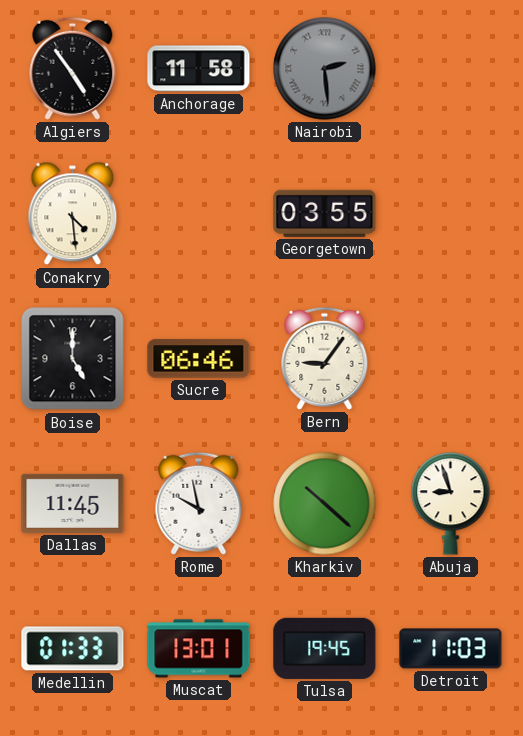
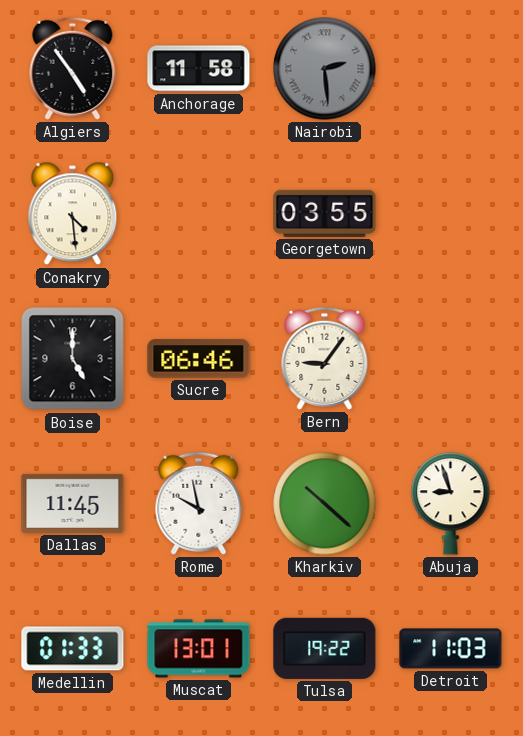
Tulsa: 19:45 -> 19:22
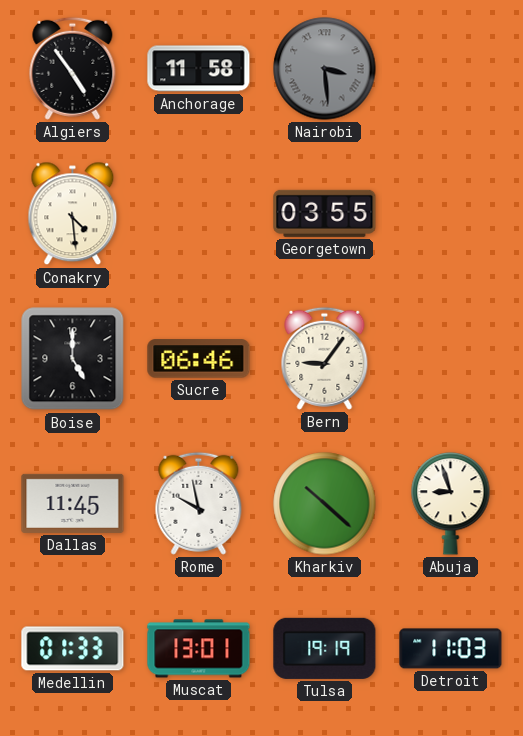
Nairobi: 2:29 -> 3:29
Tulsa: 19:22 -> 19:19
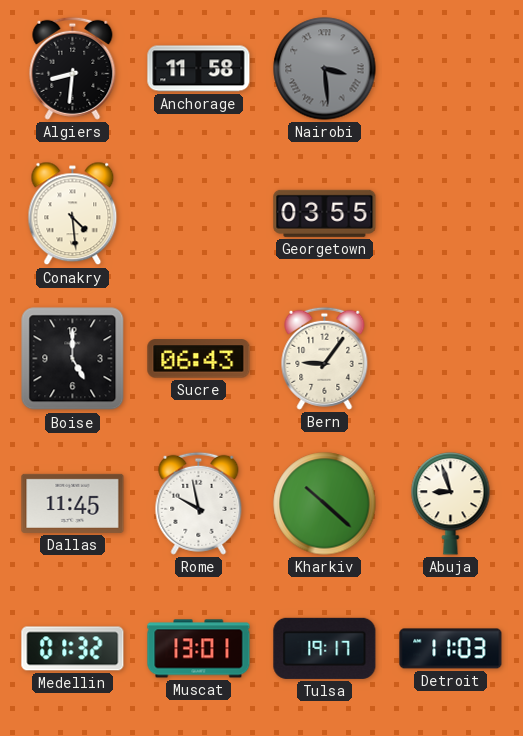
Algiers: 4:54 -> 8:31
Sucre: 06:46 -> 06:43
Medellin: 01:33 -> 01:32
Tulsa: 19:19 -> 19:17
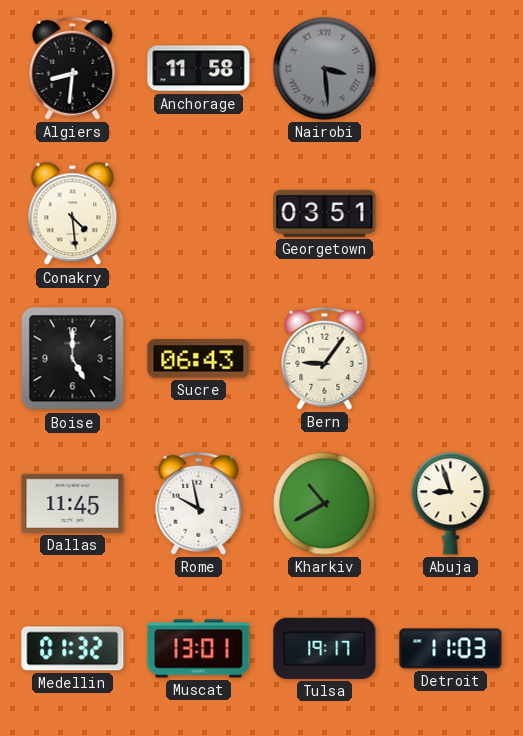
Georgetown: 03:55 -> 03:51
Kharkiv: 10:22 -> 10:40
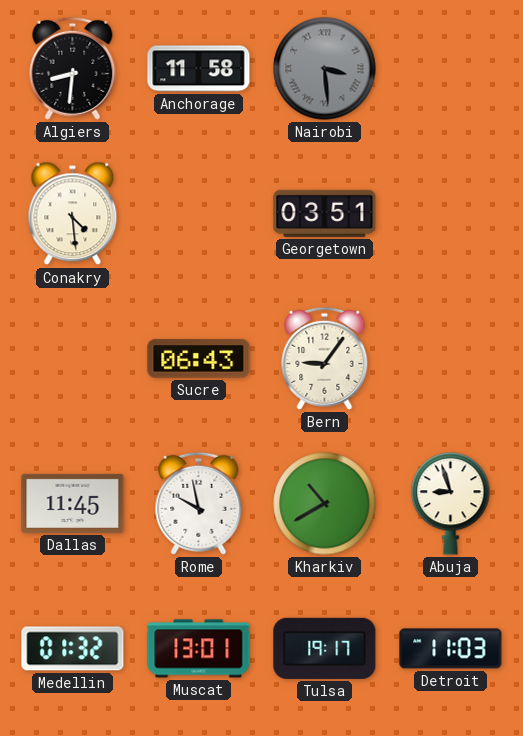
Boise: 5:00 -> none
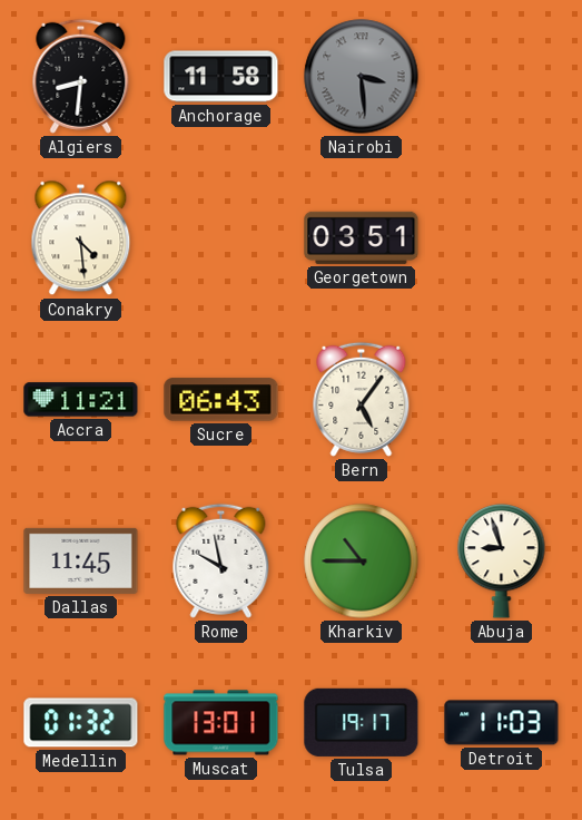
Accra: none -> 11:21
Bern: 9:06 -> 5:06
Kharkiv: 10:40 -> 10:45
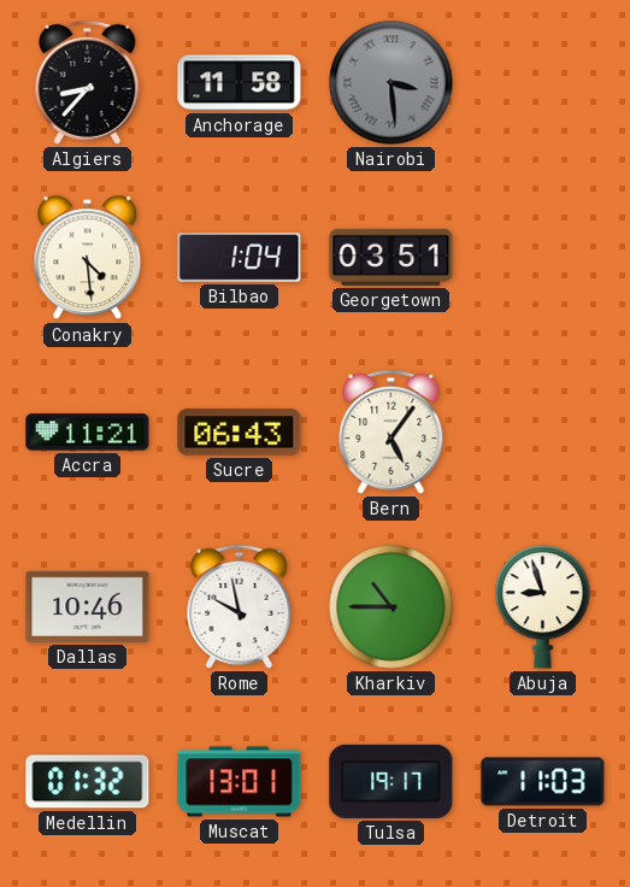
Algiers: 8:31 -> 8:37
Bilbao: none -> 1:04
Dallas: 11:45 -> 10:46
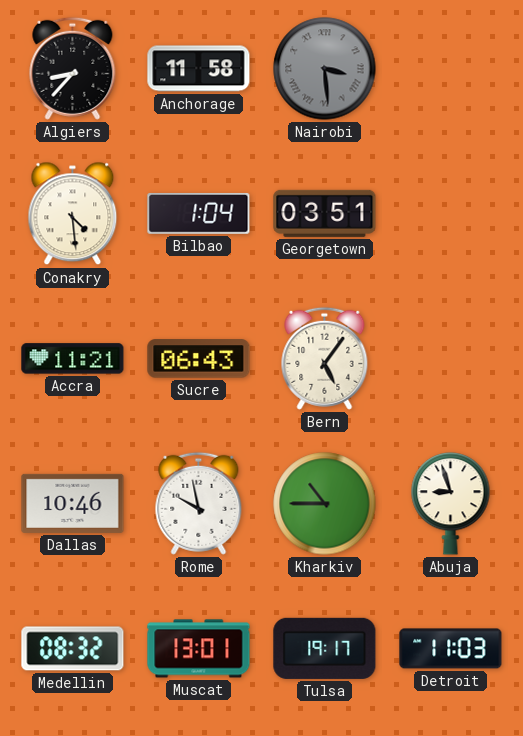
Medellin: 01:32 -> 08:32
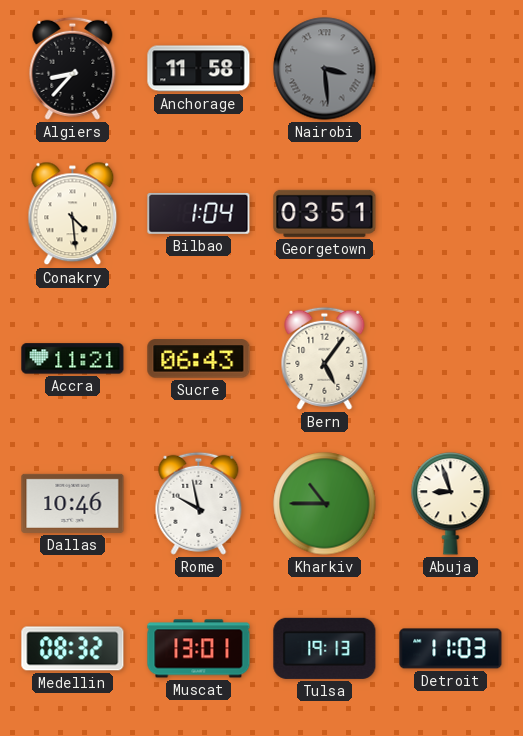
Tulsa: 19:17 -> 19:13
